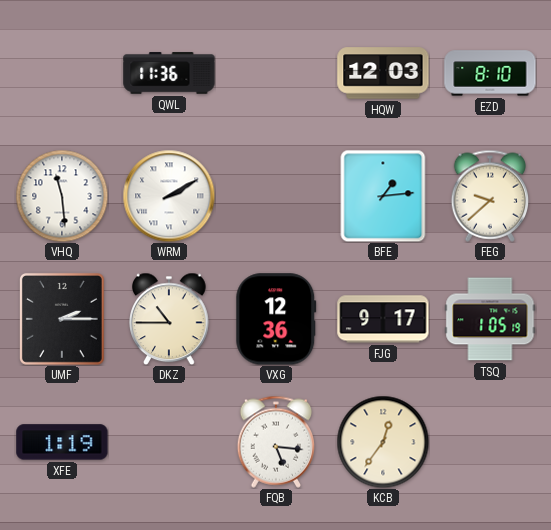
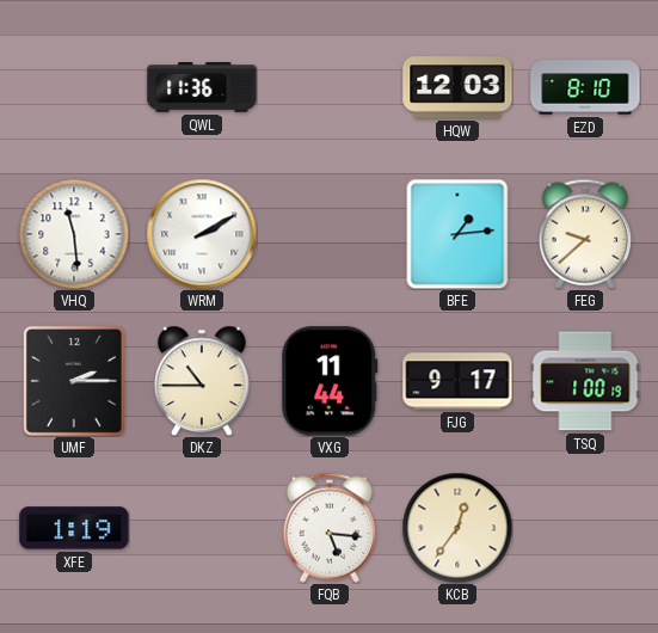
VXG: 12:36 -> 11:44
TSQ: 1:05 -> 1:00
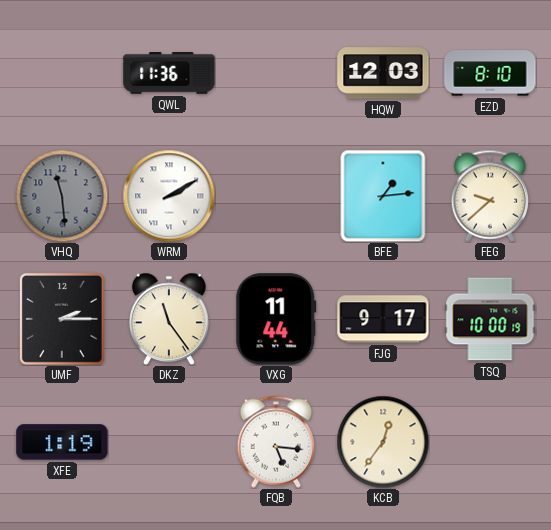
VHQ dial: white -> grey
DKZ: 10:45 -> 11:24
TSQ: 1:00 -> 10:00
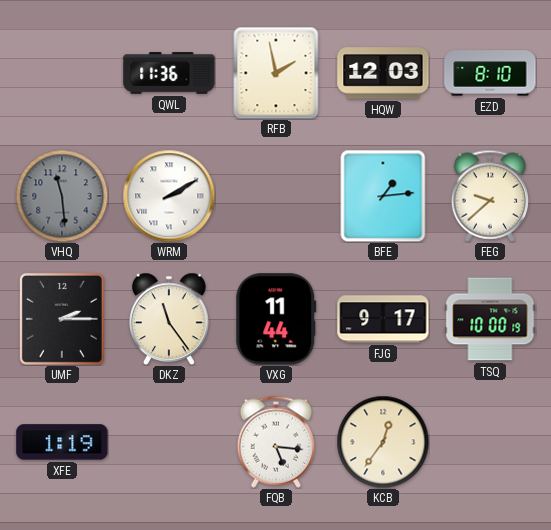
RFB: none -> 1:58
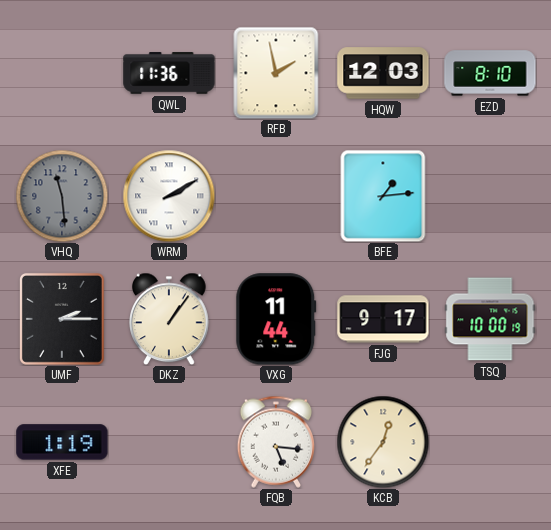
FEG: 9:38 -> none
DKZ: 11:24 -> 1:06
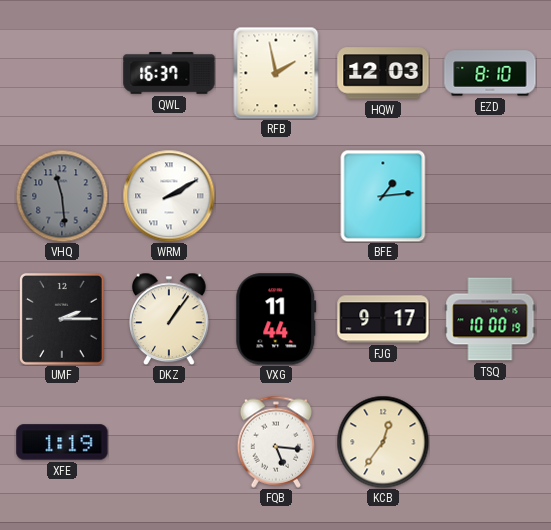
QWL: 11:36 -> 16:37
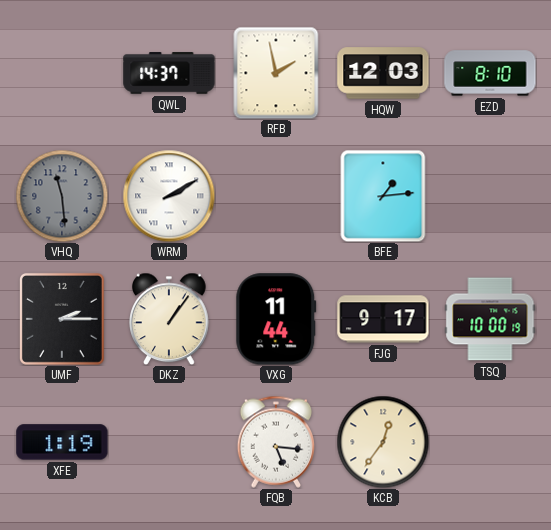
QWL: 16:37 -> 14:37
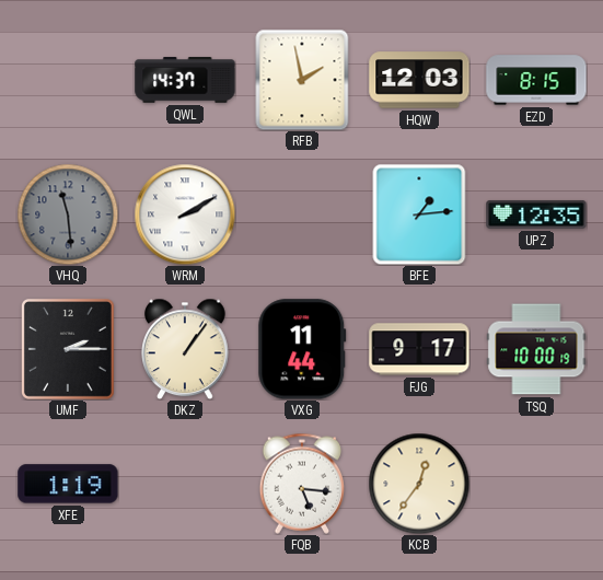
EZD: 8:10 -> 8:15
UPZ: none -> 12:35
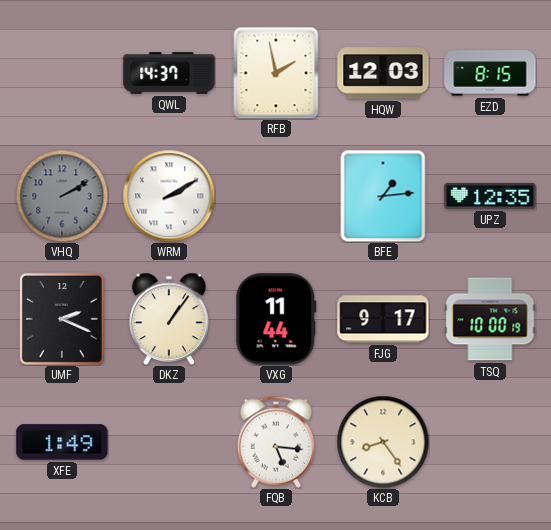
VHQ: 11:29 -> 2:10
UMF: 2:15 -> 2:19
XFE: 1:19 -> 1:49
KCB: 12:36 -> 8:24
